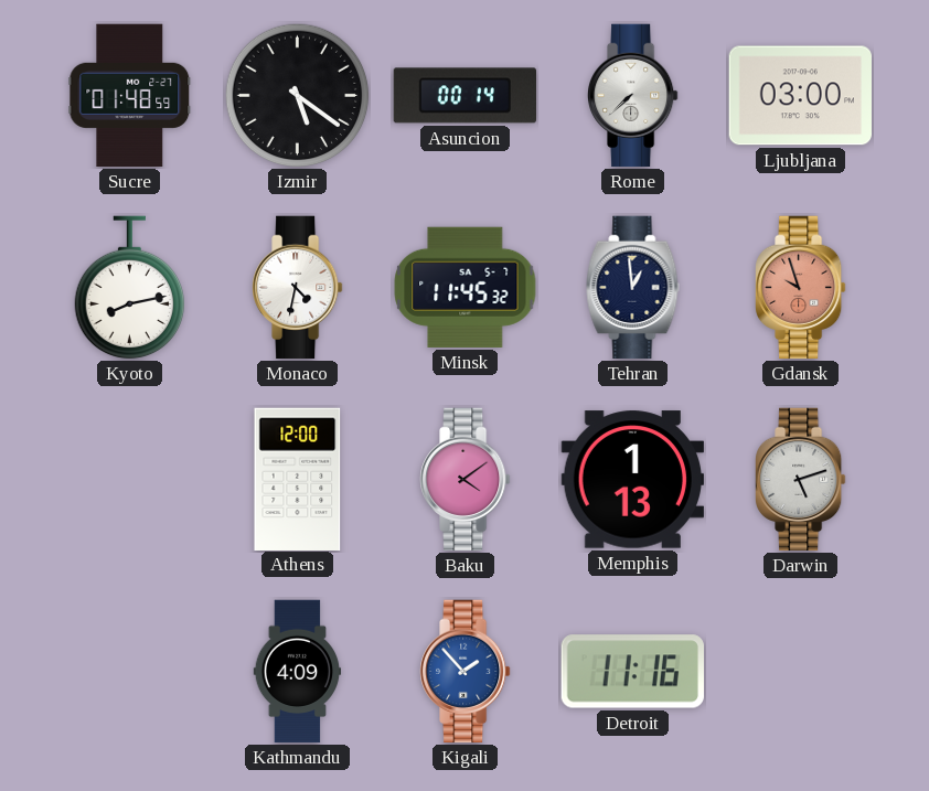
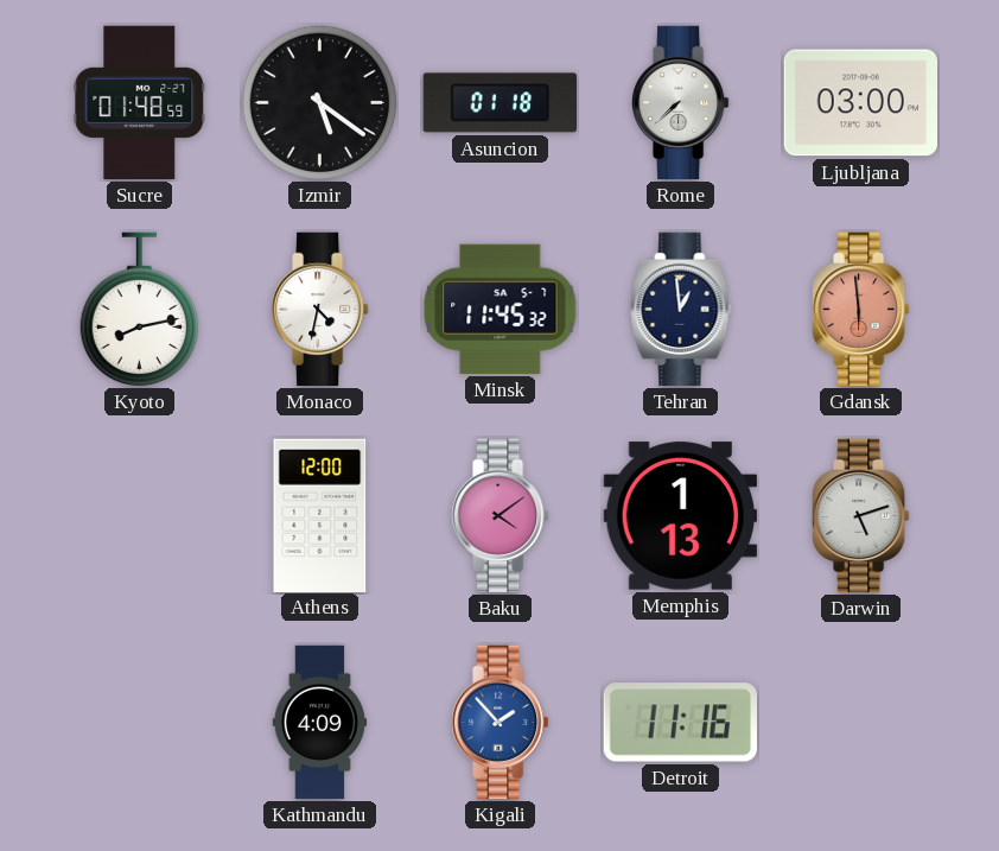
Asuncion: 00:14 -> 01:18
Gdansk: 9:57 -> 5:59
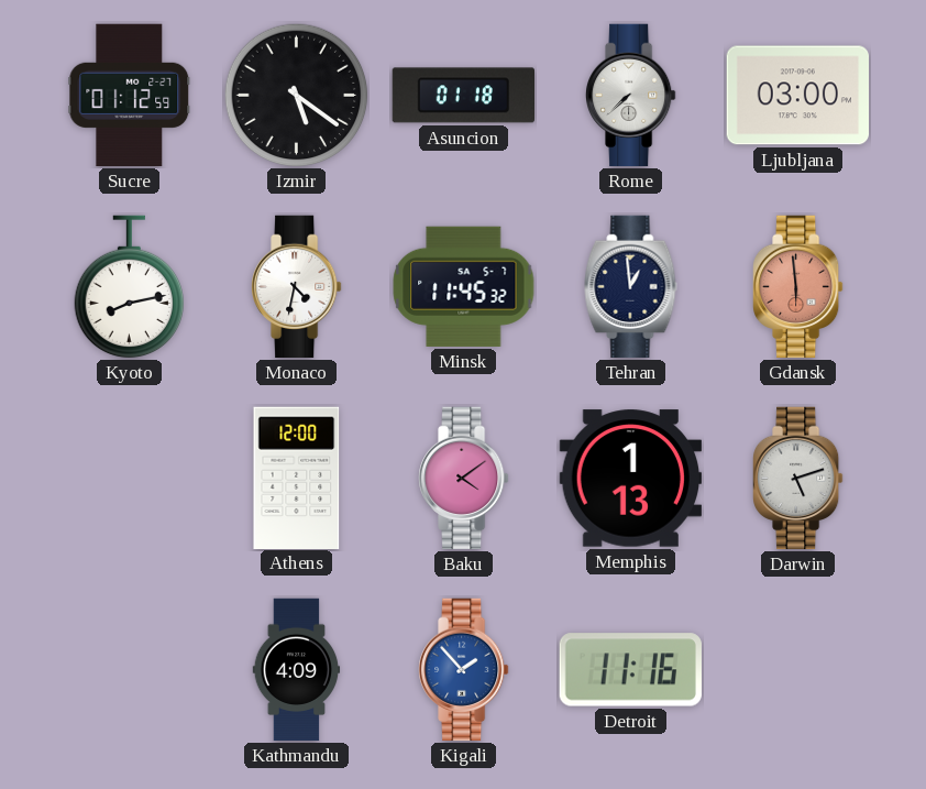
Sucre: 01:48 -> 01:12
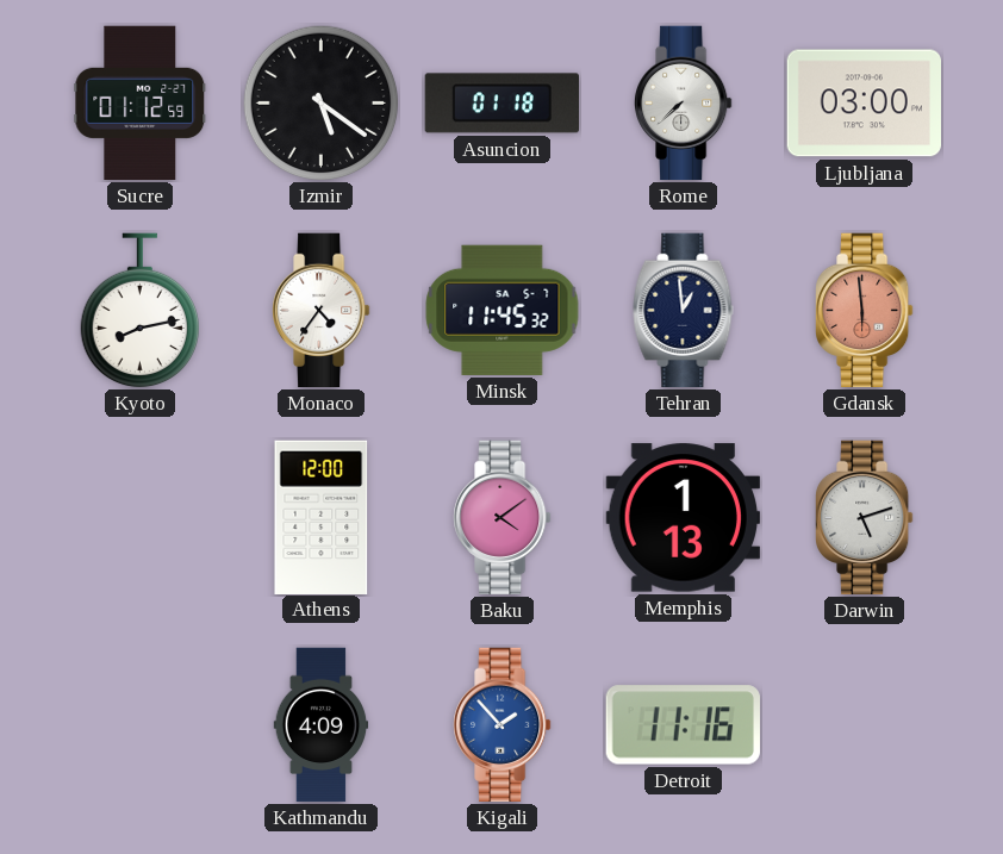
Monaco: 4:32 -> 4:36
